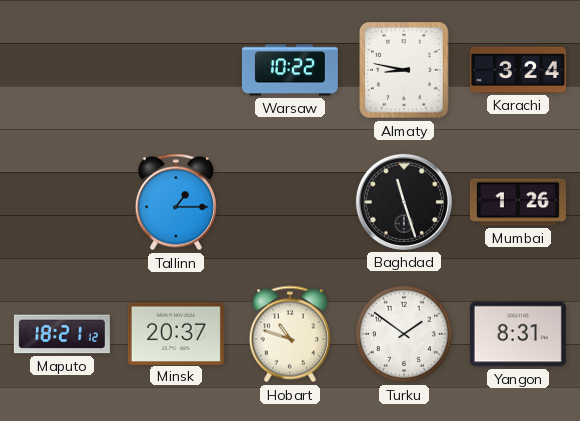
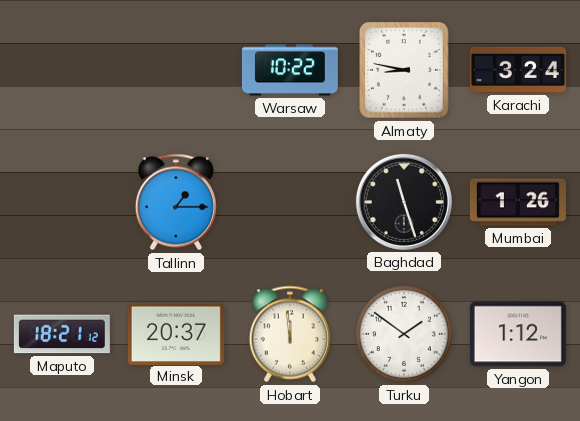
Hobart: 10:48 -> 11:59
Yangon: 8:31 -> 1:12
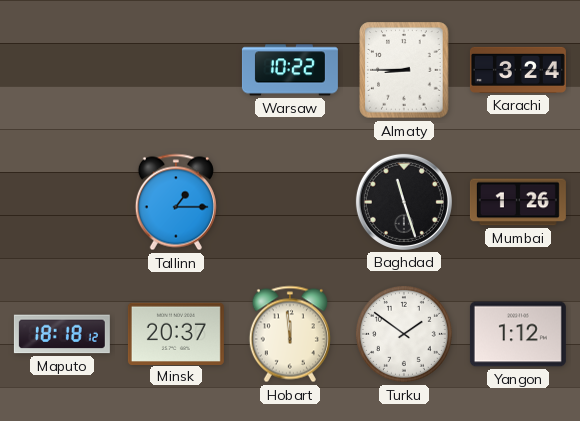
Almaty: 8:47 -> 8:45
Maputo: 18:21 -> 18:18
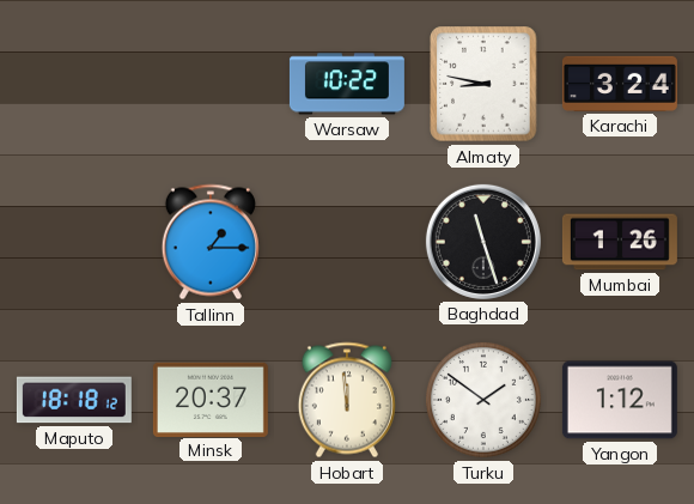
Almaty: 8:45 -> 8:47
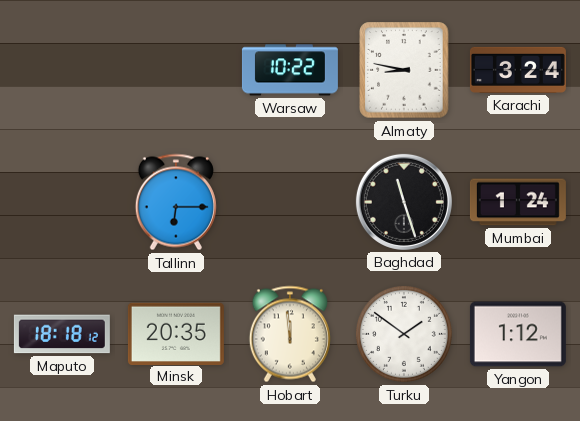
Tallinn: 1:15 -> 6:15
Mumbai: 1:26 -> 1:24
Minsk: 20:37 -> 20:35
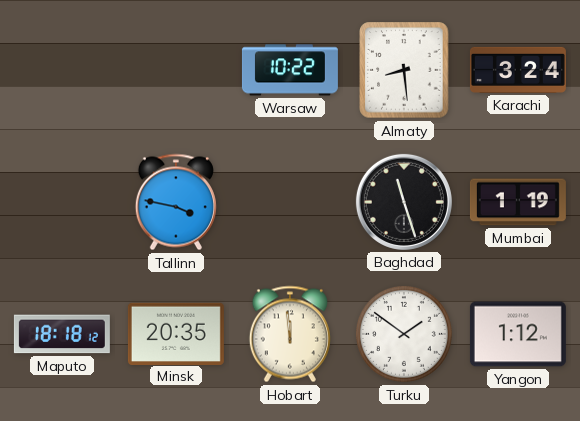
Almaty: 8:47 -> 8:29
Tallinn: 6:15 -> 3:47
Mumbai: 1:24 -> 1:19
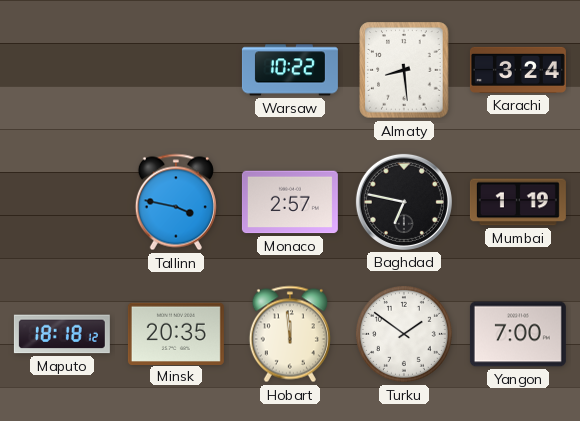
Monaco: none -> 2:57
Baghdad: 11:27 -> 6:47
Yangon: 1:12 -> 7:00
